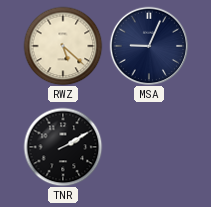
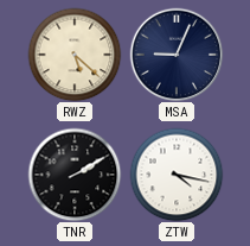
ZTW: none -> 4:17
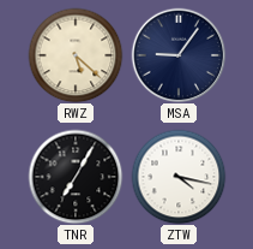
MSA: 9:04 -> 9:06
TNR: 2:10 -> 7:05
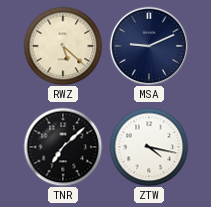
MSA: 9:06 -> 9:11
TNR: 7:05 -> 7:08
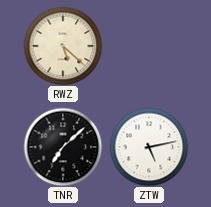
MSA: 9:11 -> none
ZTW: 4:17 -> 5:13
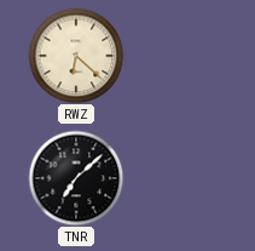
RWZ: 5:22 -> 6:22
ZTW: 5:13 -> none
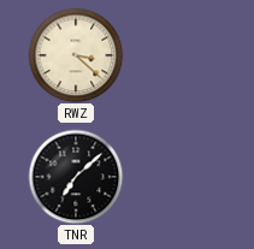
RWZ: 6:22 -> 3:22
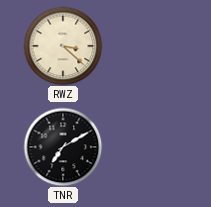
TNR: 7:08 -> 7:10
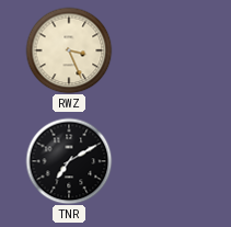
RWZ: 3:22 -> 3:26
